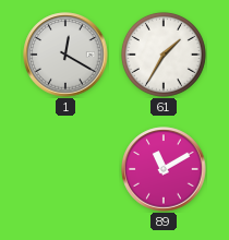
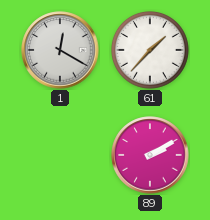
61: 1:35 -> 1:37
89: 11:10 -> 2:10
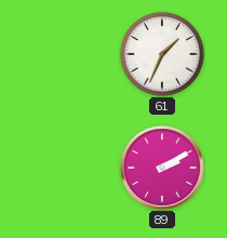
1: 12:20 -> none
61: 1:37 -> 1:34
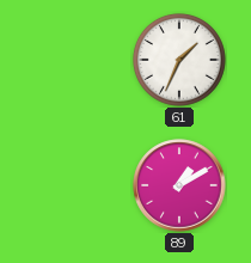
89: 2:10 -> 1:10
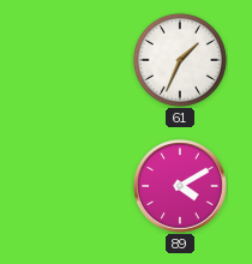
89: 1:10 -> 4:10
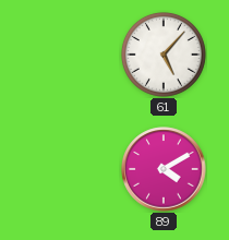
61: 1:34 -> 5:07
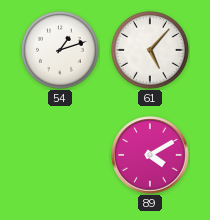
54: none -> 1:12
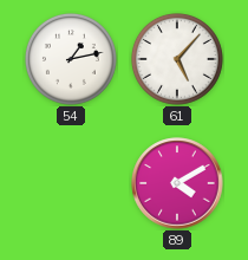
54: 1:12 -> 1:13
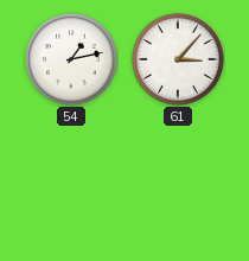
61: 5:07 -> 3:07
89: 4:10 -> none
